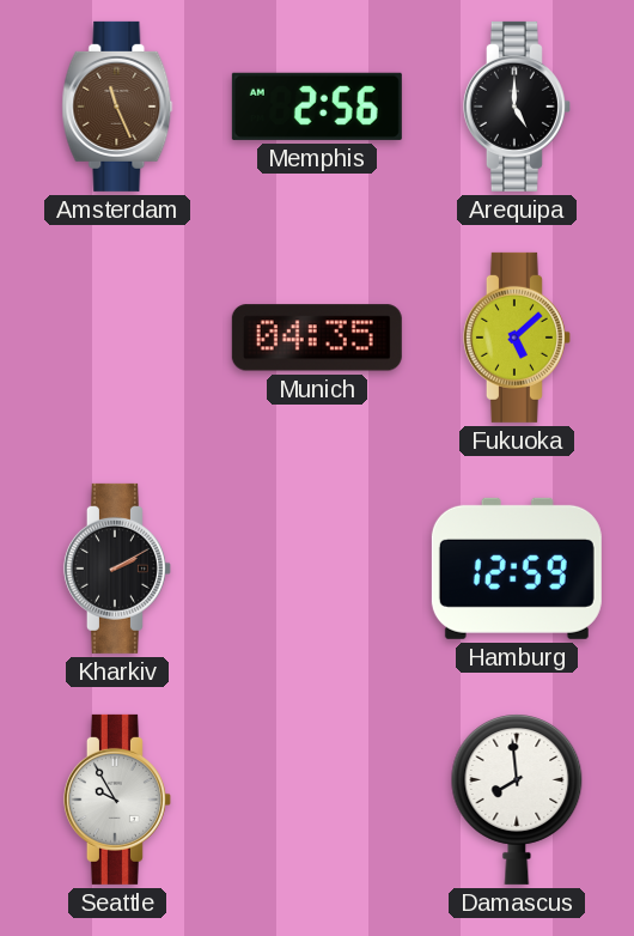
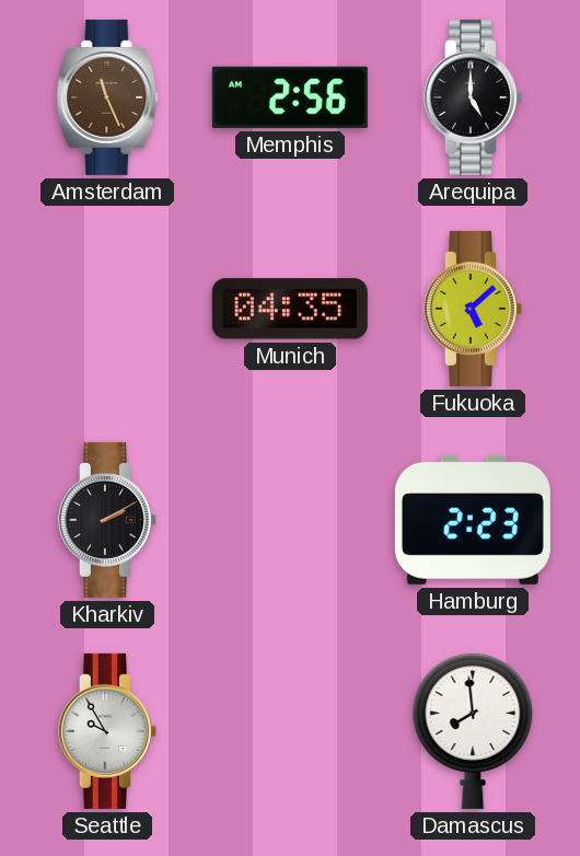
Hamburg: 12:59 -> 2:23
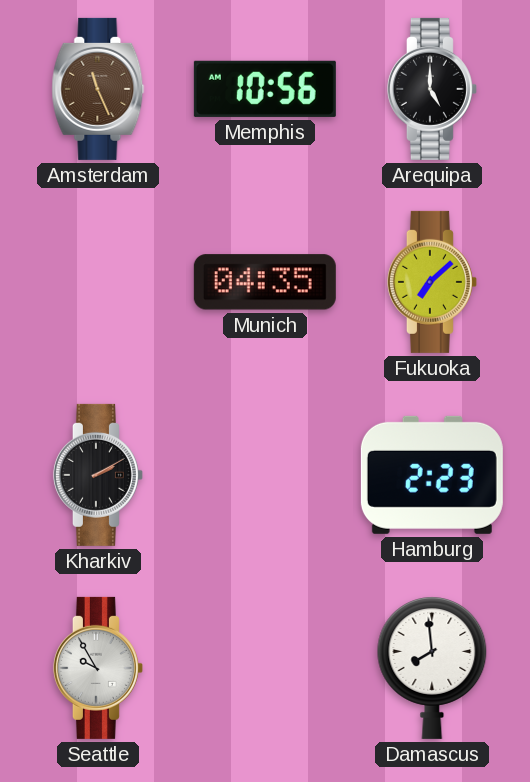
Memphis: 2:56 -> 10:56
Fukuoka: 5:08 -> 7:08
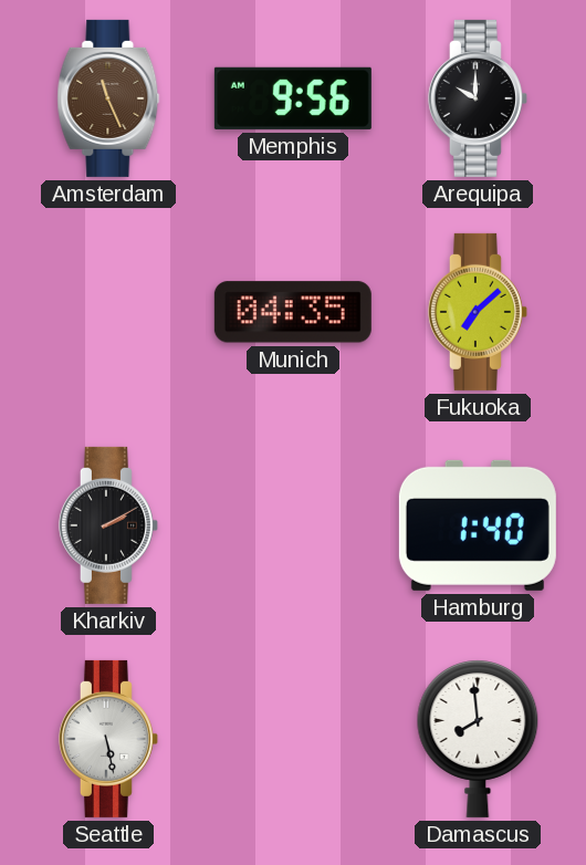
Memphis: 10:56 -> 9:56
Arequipa: 5:00 -> 10:00
Hamburg: 2:23 -> 1:40
Seattle: 9:55 -> 5:28
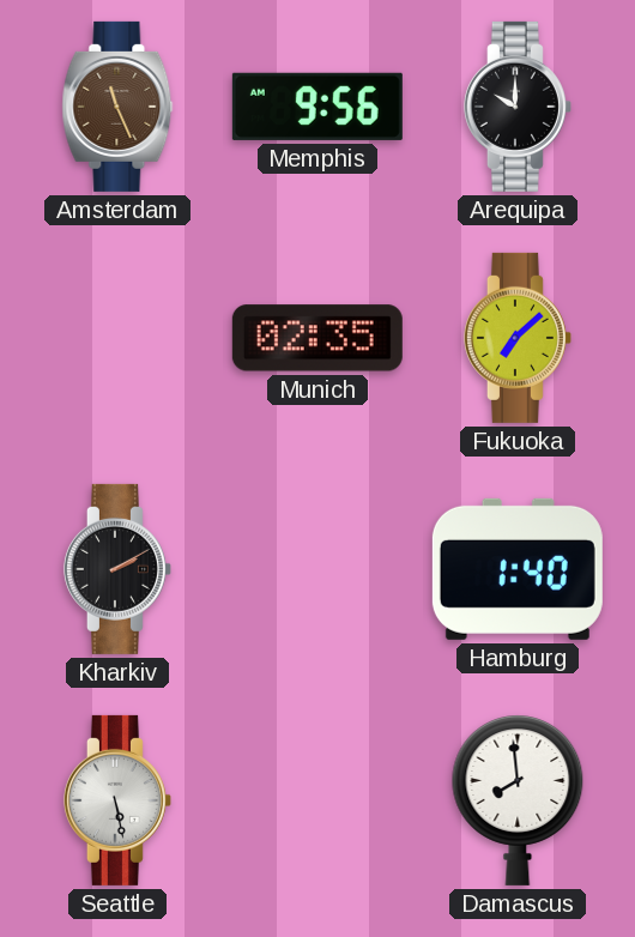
Munich: 04:35 -> 02:35
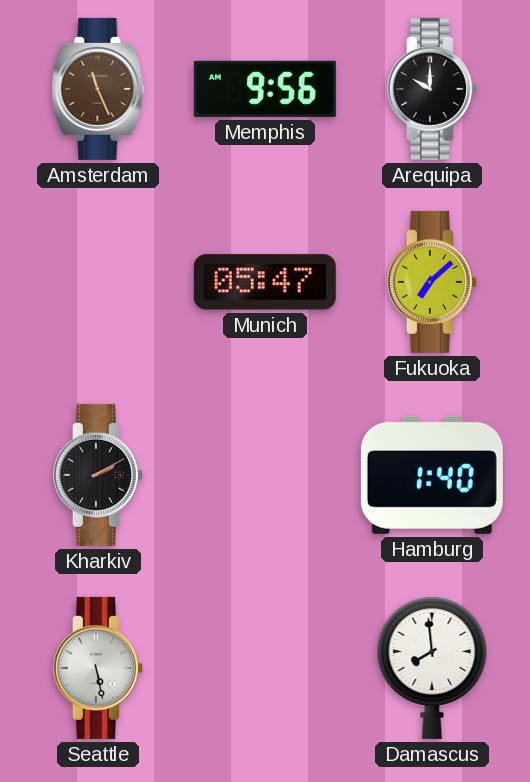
Munich: 02:35 -> 05:47
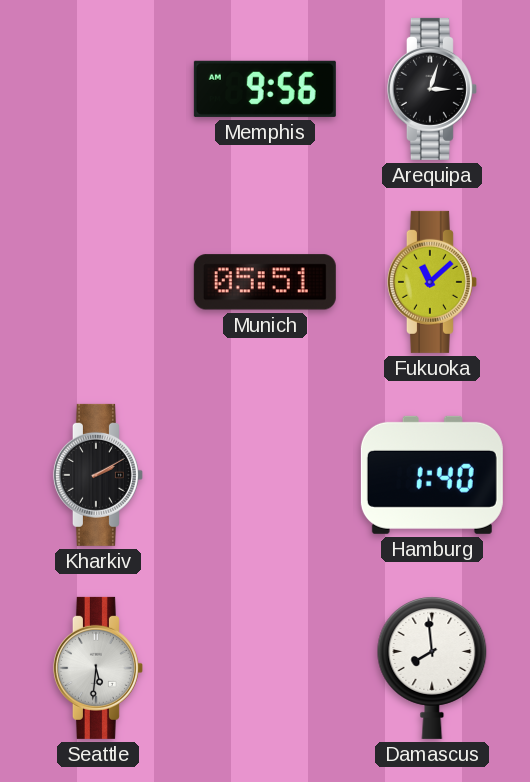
Amsterdam: 11:26 -> none
Arequipa: 10:00 -> 3:03
Munich: 05:47 -> 05:51
Fukuoka: 7:08 -> 11:08
Seattle: 5:28 -> 5:31
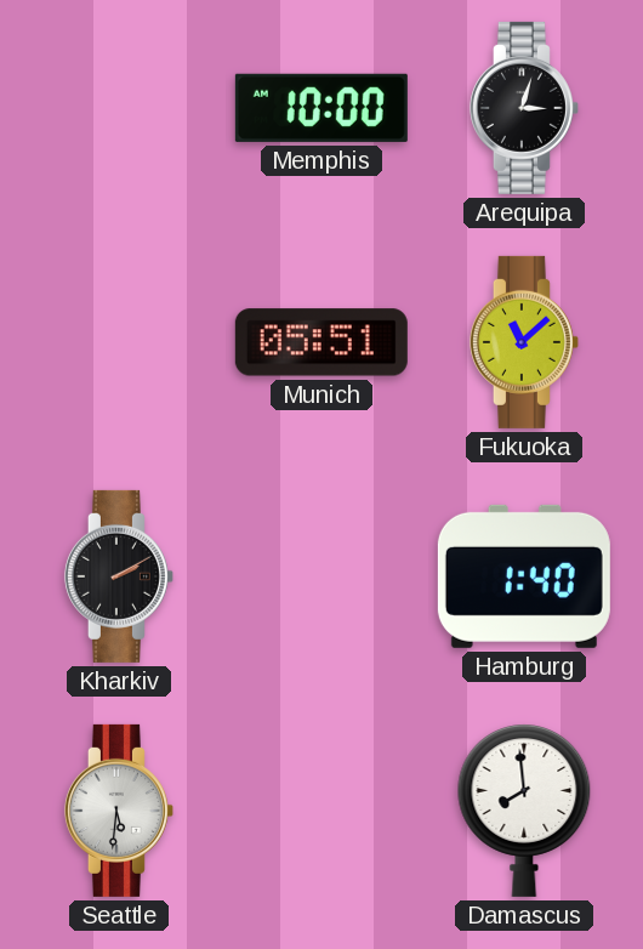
Memphis: 9:56 -> 10:00
